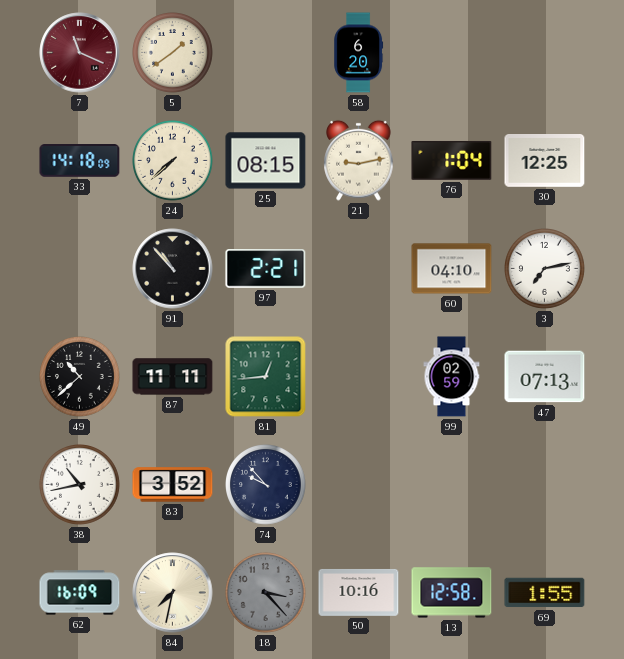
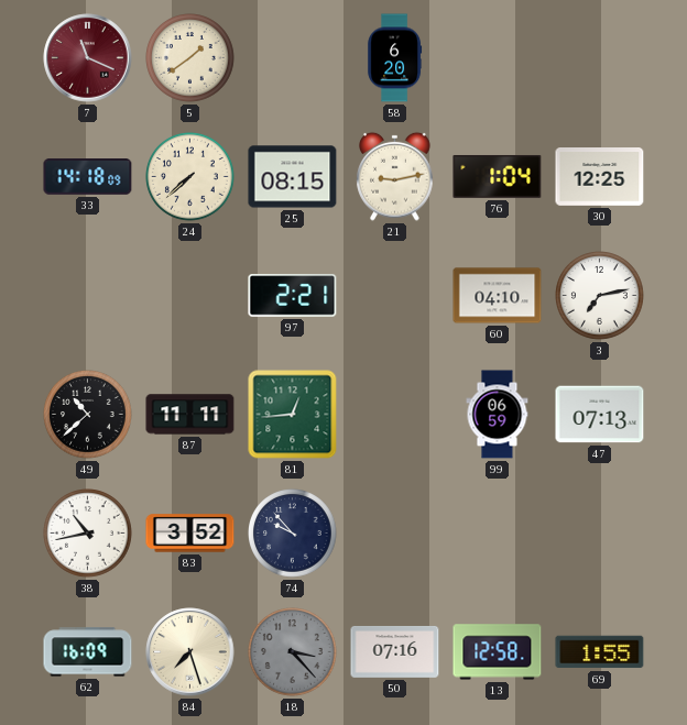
91: 10:53 -> none
99: 02:59 -> 06:59
84: 7:32 -> 7:27
50: 10:16 -> 07:16
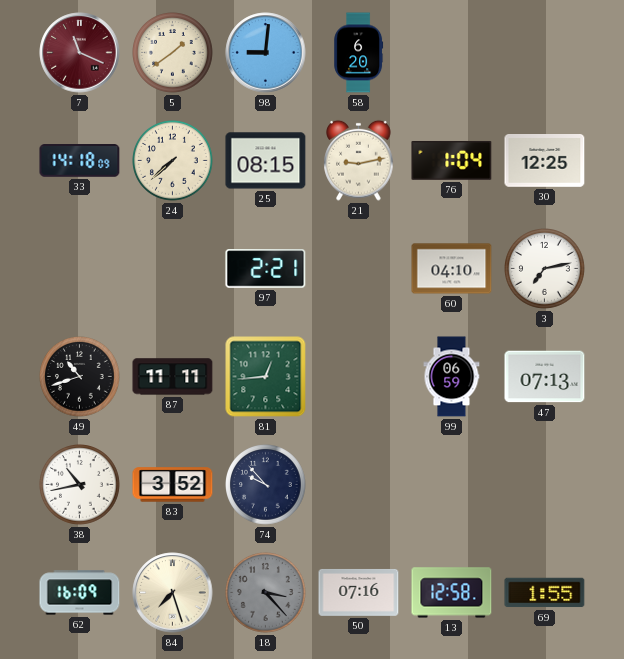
98: none -> 9:01
49: 10:38 -> 10:42
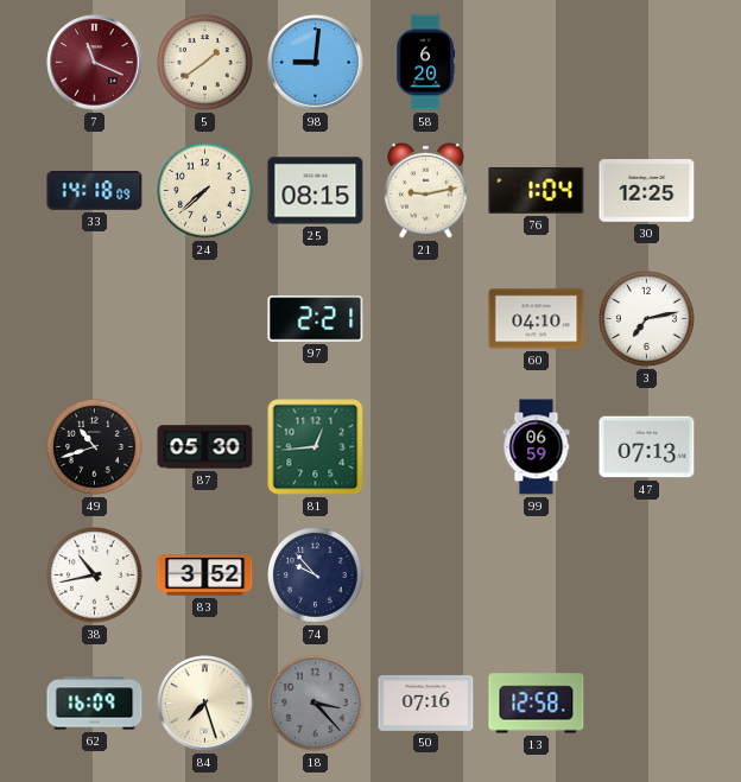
87: 11:11 -> 05:30
69: 1:55 -> none
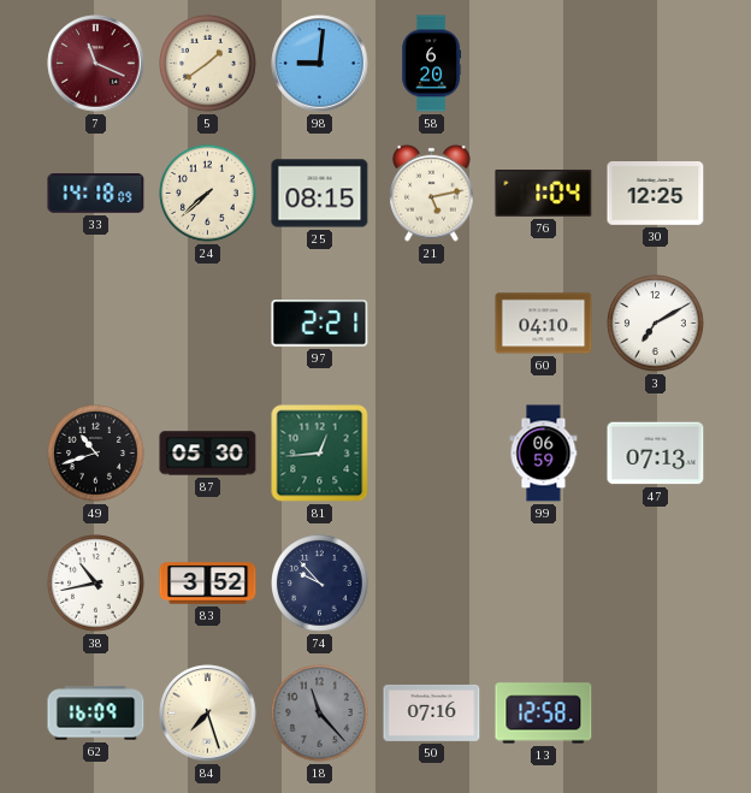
21: 9:13 -> 5:13
3: 7:13 -> 7:10
18: 3:23 -> 11:23
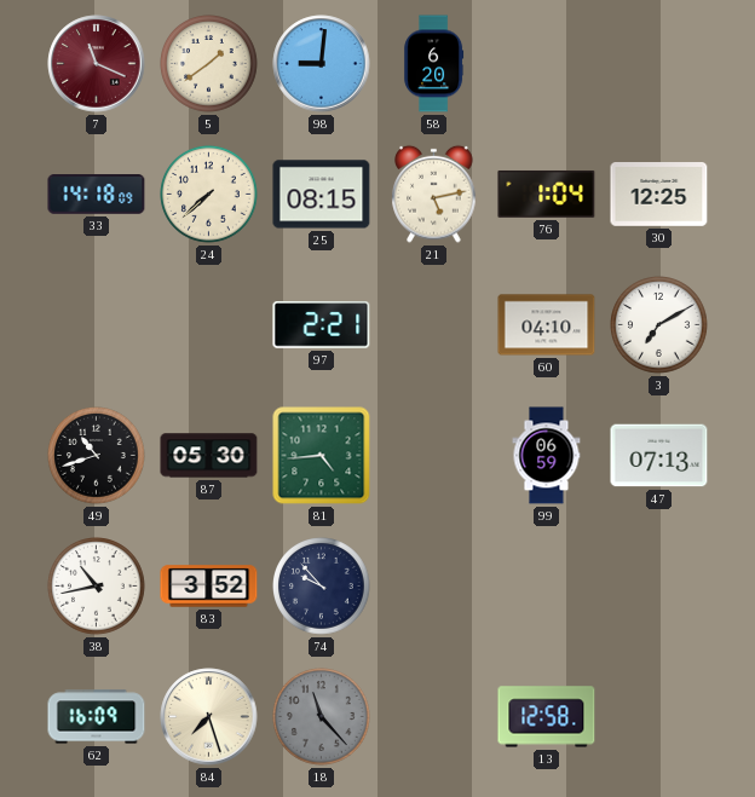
81: 12:44 -> 4:44
50: 07:16 -> none
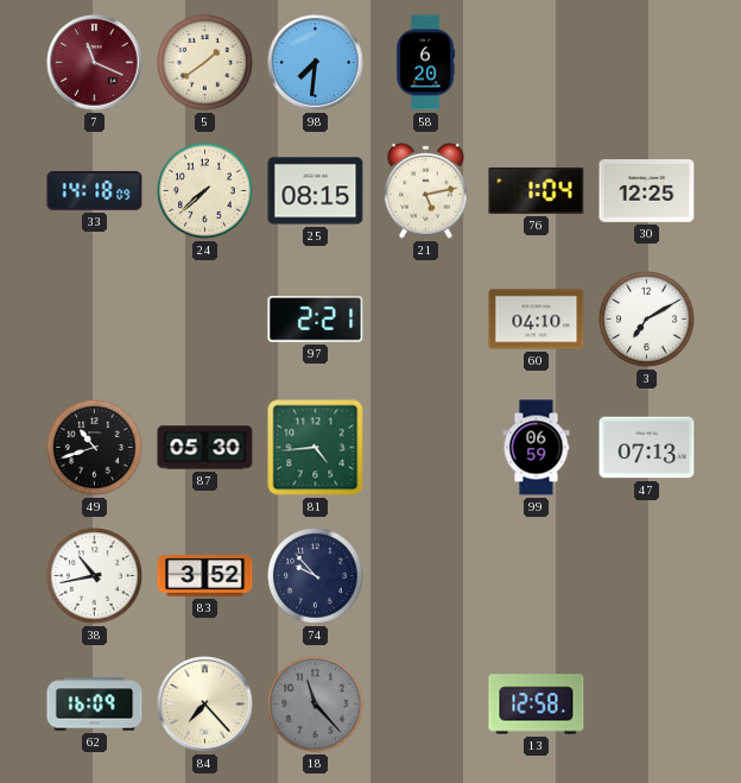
98: 9:01 -> 7:31
84: 7:27 -> 7:23
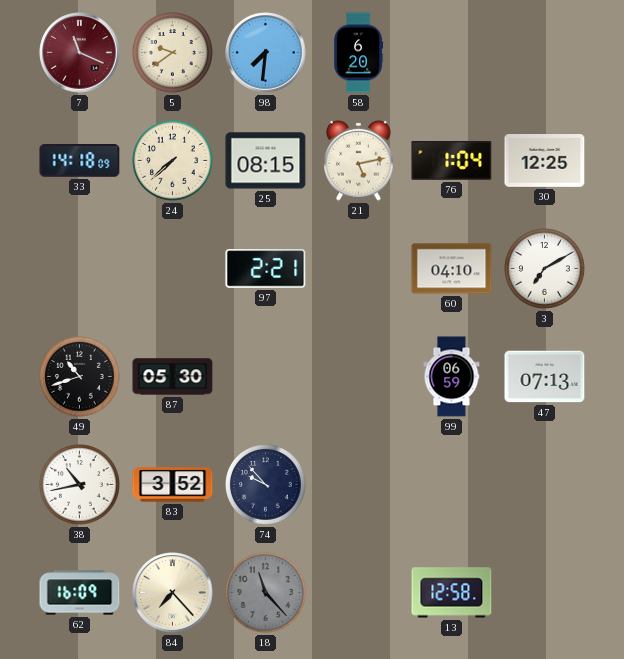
5: 1:39 -> 9:39
81: 4:44 -> none
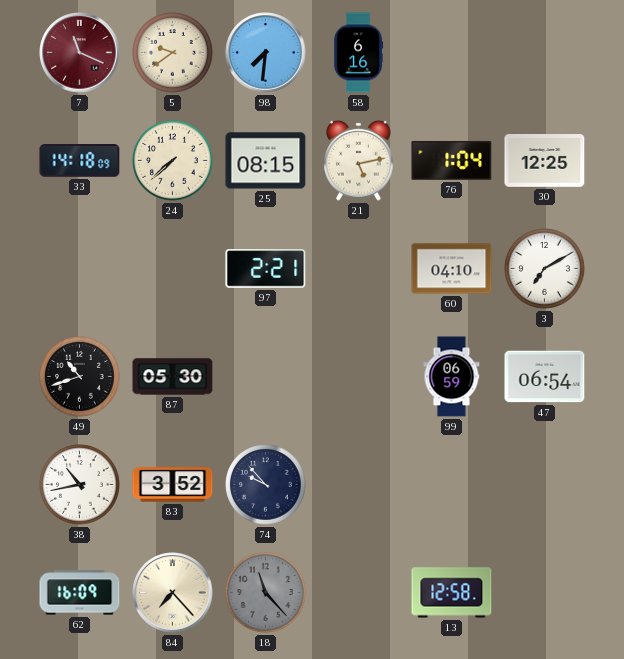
58: 6:20 -> 6:16
47: 07:13 -> 06:54
